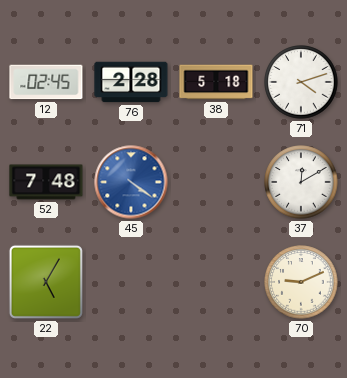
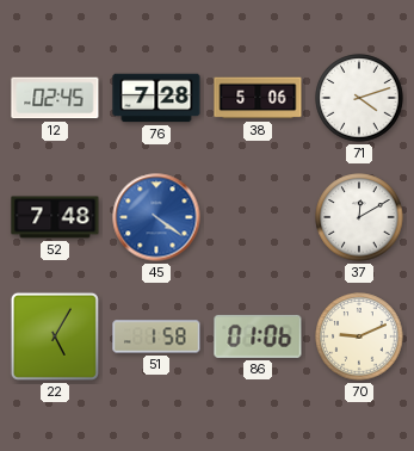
76: 2:28 -> 7:28
38: 5:18 -> 5:06
51: none -> 1:58
86: none -> 01:06
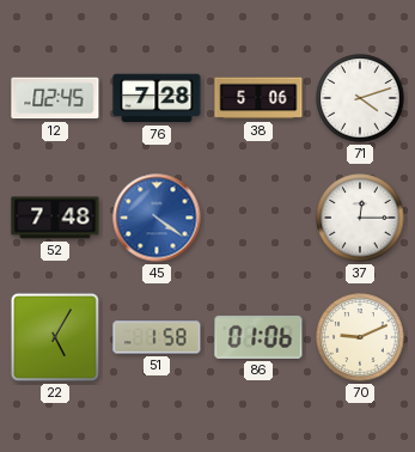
37: 12:10 -> 12:15
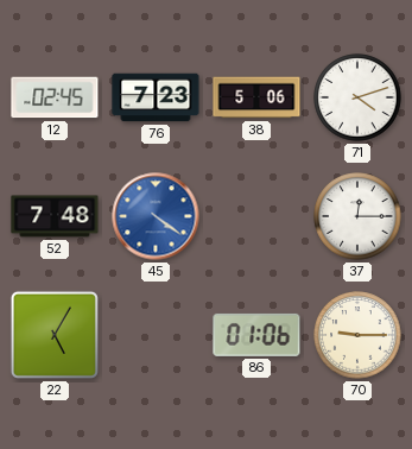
76: 7:28 -> 7:23
51: 1:58 -> none
70: 9:11 -> 9:15
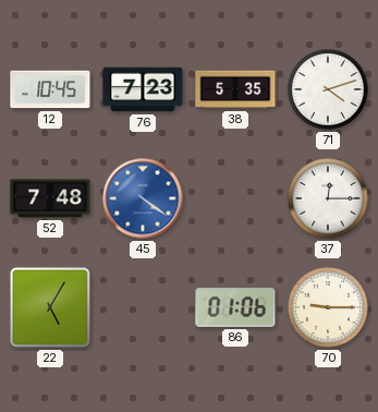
12: 02:45 -> 10:45
38: 5:06 -> 5:35
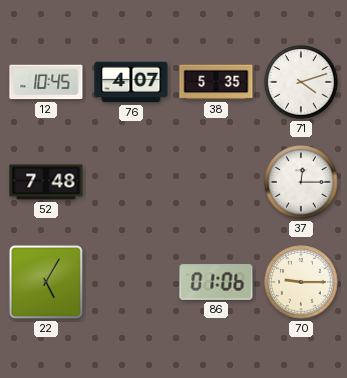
76: 7:23 -> 4:07
45: 4:21 -> none
